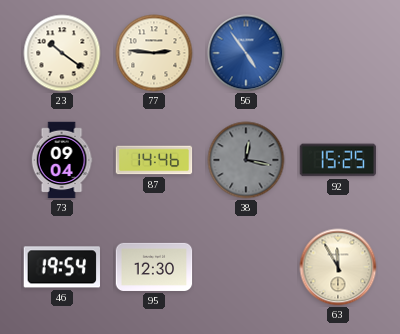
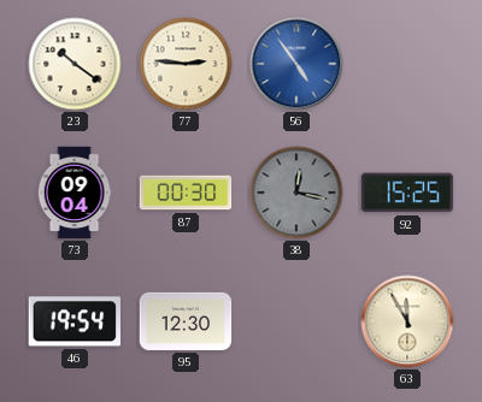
87: 14:46 -> 00:30
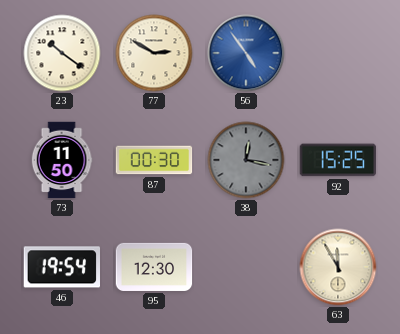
77: 2:46 -> 2:50
73: 09:04 -> 11:50
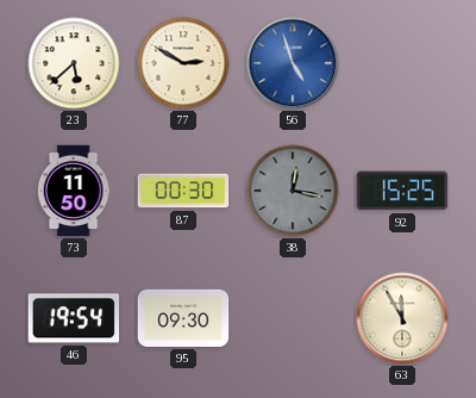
23: 10:21 -> 5:38
56: 4:54 -> 4:57
95: 12:30 -> 09:30
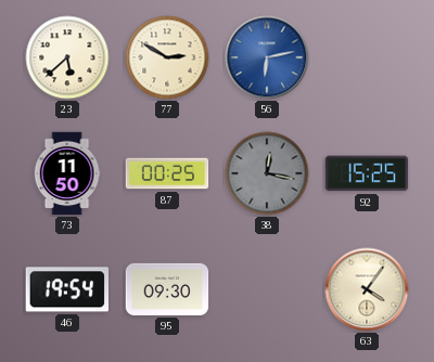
56: 4:57 -> 6:13
87: 00:30 -> 00:25
63: 11:55 -> 4:06
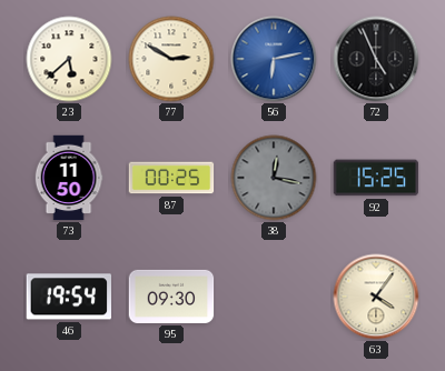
72: none -> 4:56
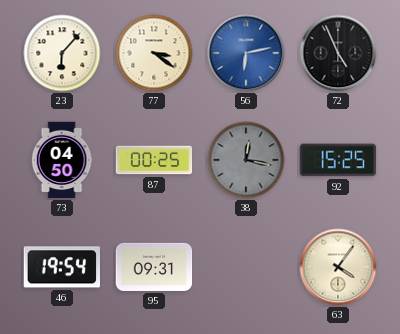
23: 5:38 -> 6:07
77: 2:50 -> 3:21
73: 11:50 -> 04:50
95: 09:30 -> 09:31
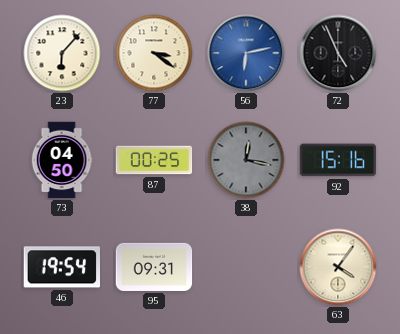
92: 15:25 -> 15:16
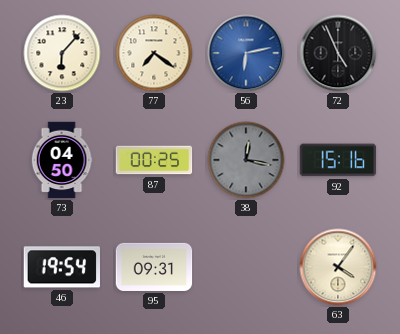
77: 3:21 -> 7:21
